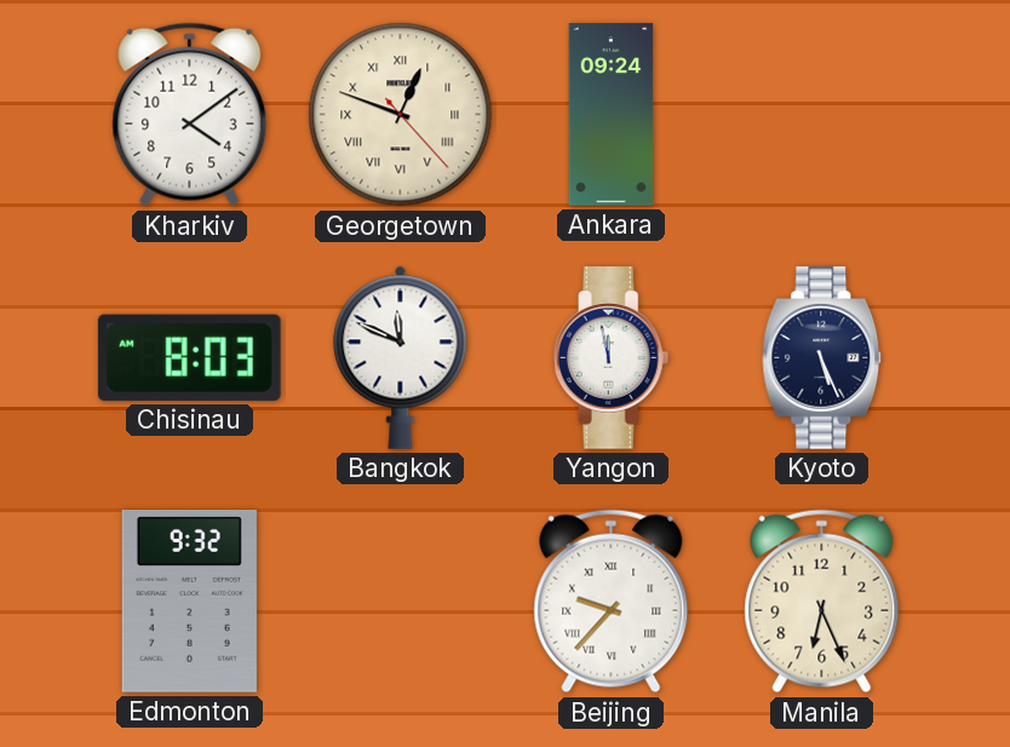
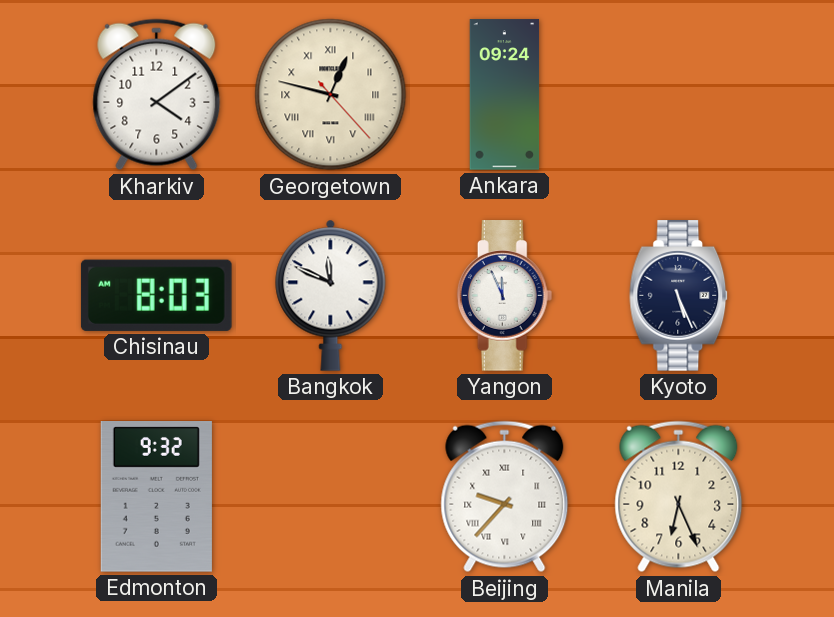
Georgetown: 12:48 -> 12:47
Yangon: 11:58 -> 11:56
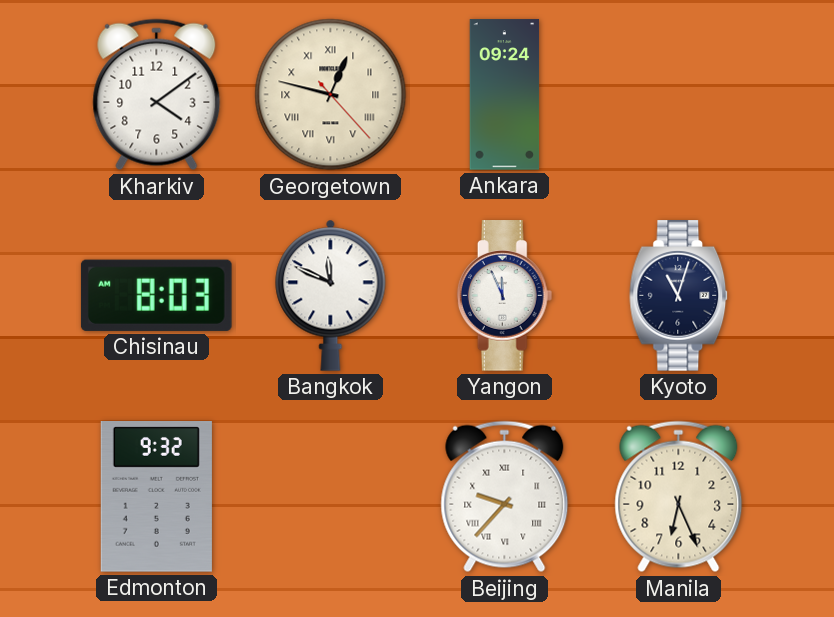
Kyoto: 5:26 -> 11:03
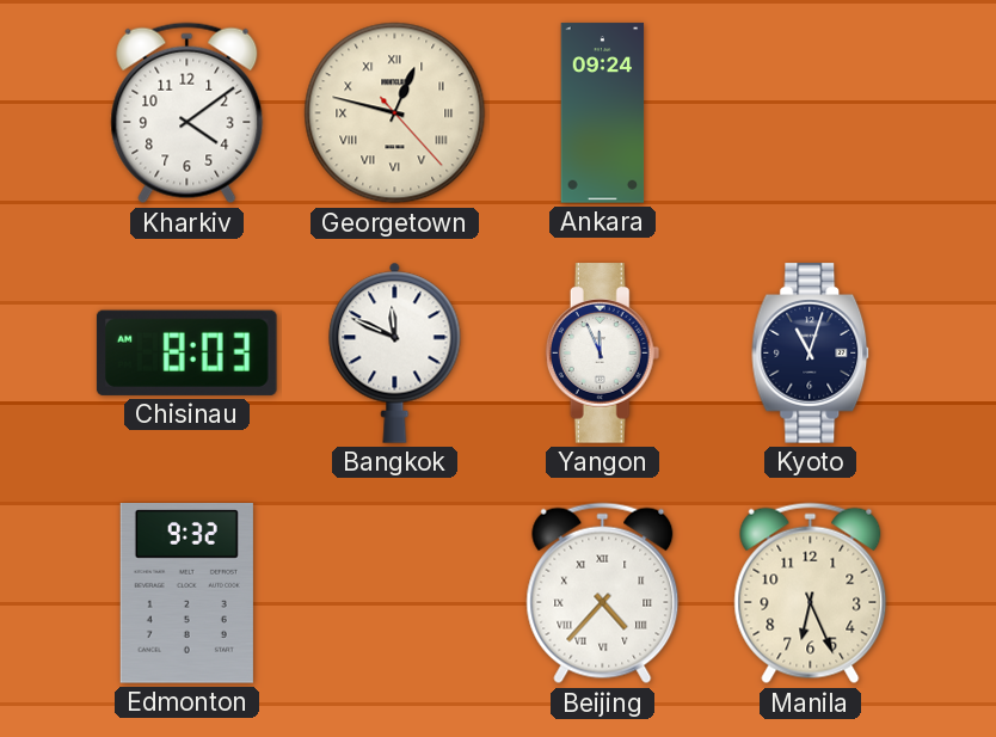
Beijing: 9:37 -> 4:37
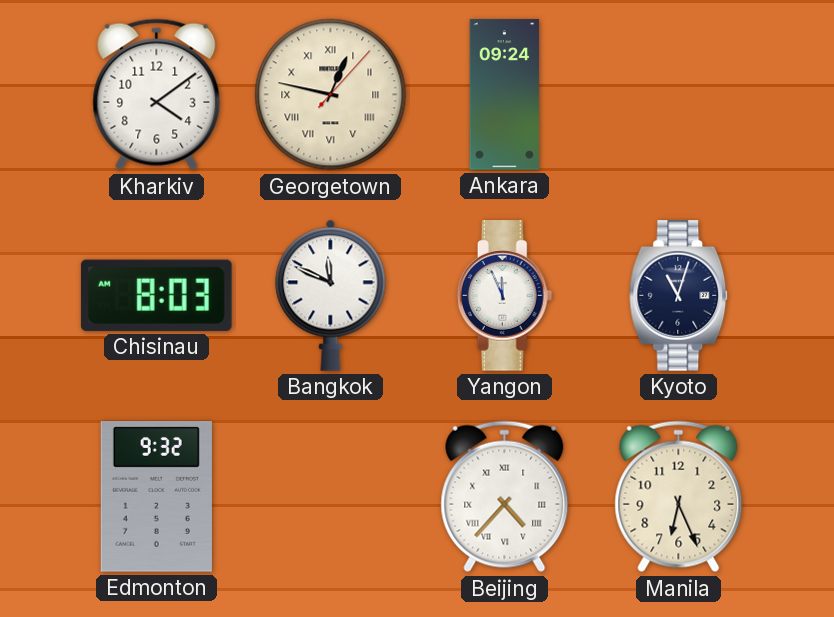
Georgetown: 12:47:23 -> 12:47:07
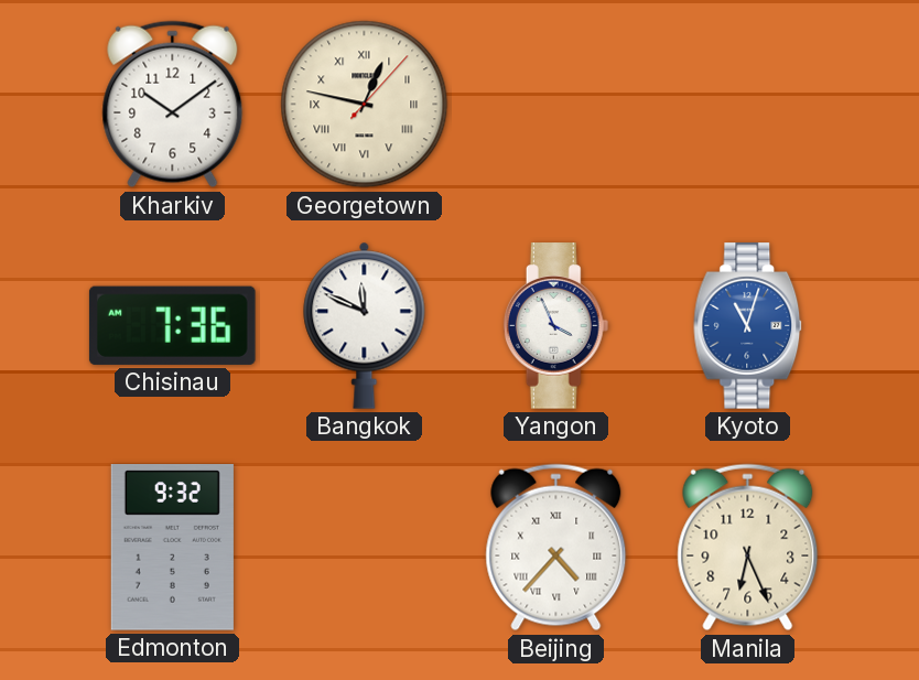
Kharkiv: 4:09 -> 10:09
Ankara: 09:24 -> none
Chisinau: 8:03 -> 7:36
Yangon: 11:56 -> 3:56
Kyoto dial: navy -> blue
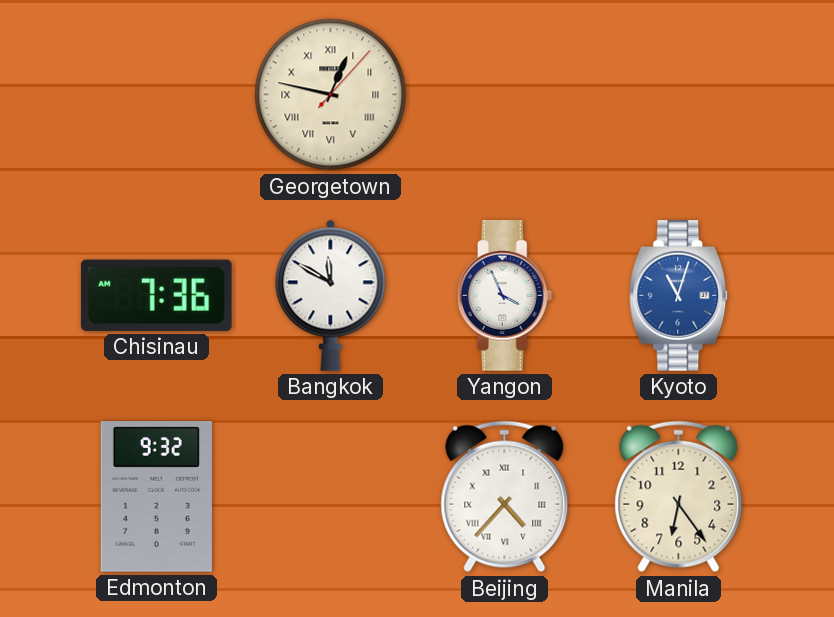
Kharkiv: 10:09 -> none
Bangkok: 11:49 -> 11:50
Manila: 6:26 -> 6:24
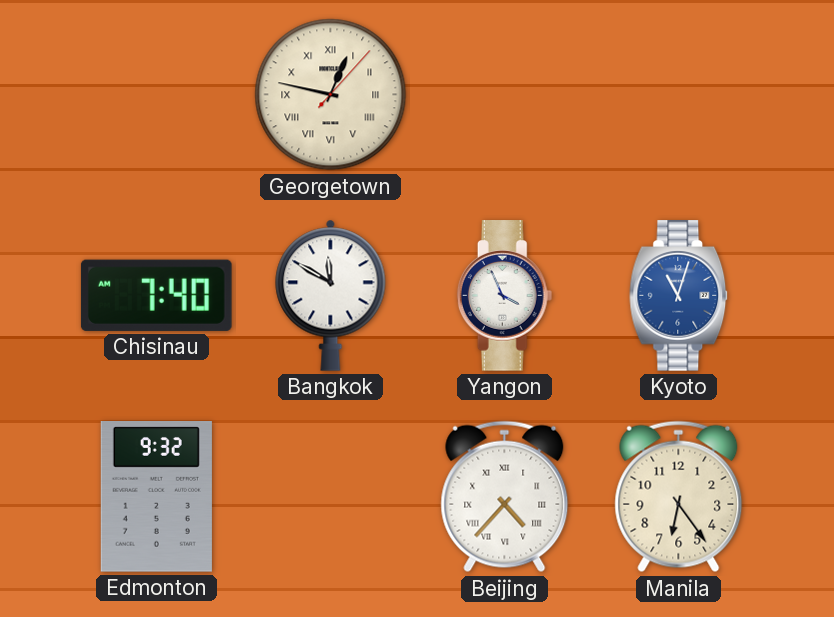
Chisinau: 7:36 -> 7:40
